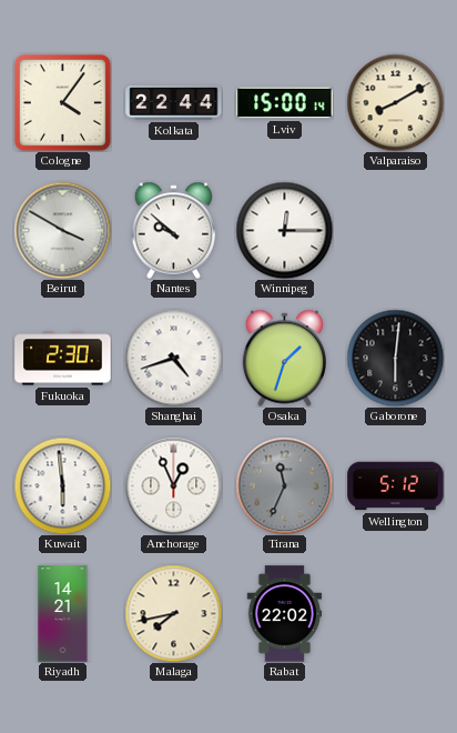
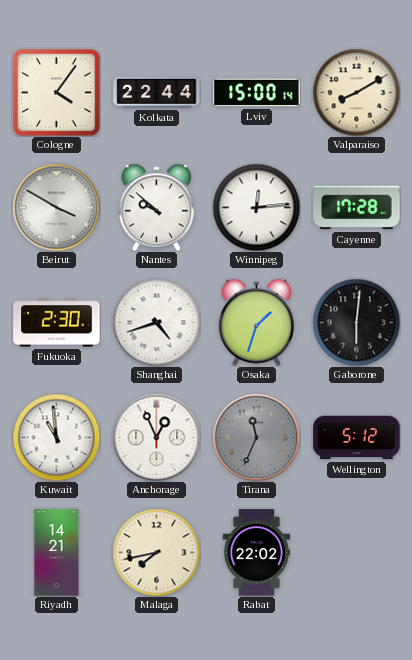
Winnipeg: 12:15 -> 12:14
Cayenne: none -> 17:28
Kuwait: 5:59 -> 10:59
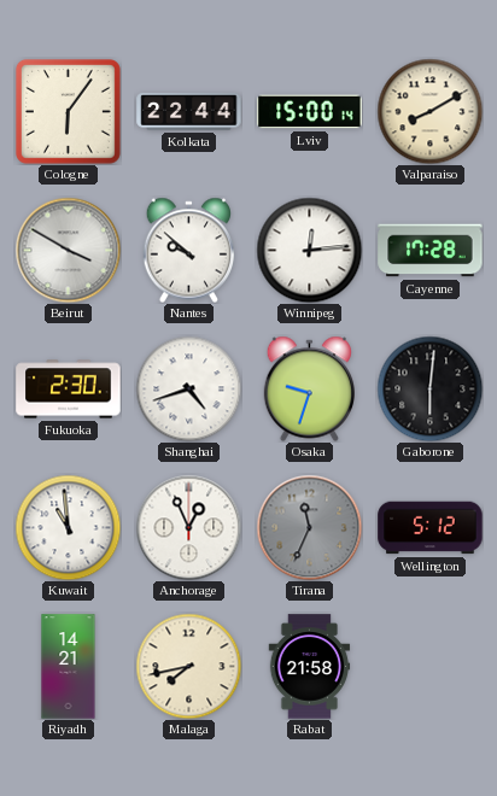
Cologne: 4:06 -> 6:06
Osaka: 1:33 -> 9:33
Rabat: 22:02 -> 21:58
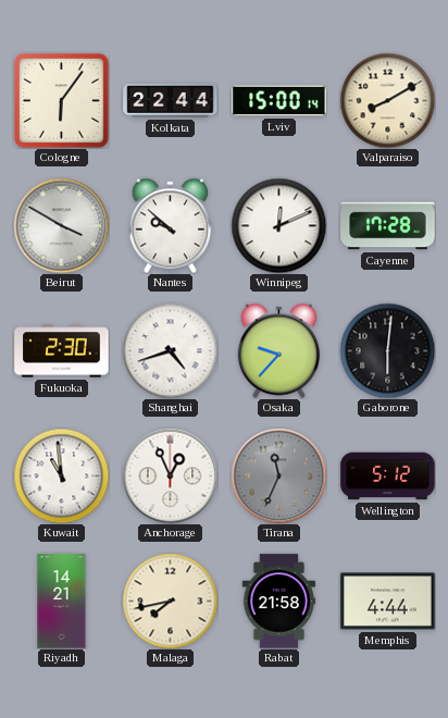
Winnipeg: 12:14 -> 12:11
Osaka: 9:33 -> 9:37
Memphis: none -> 4:44
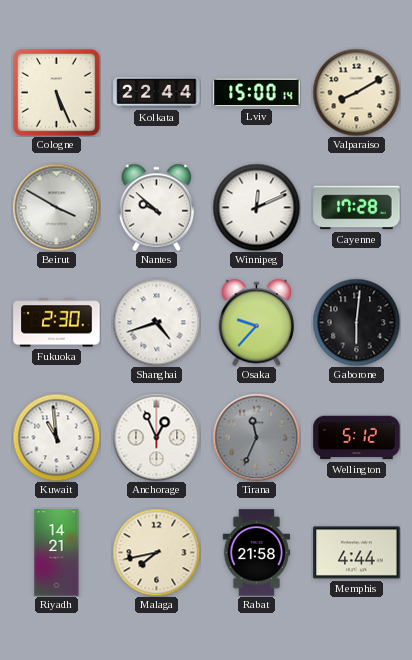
Cologne: 6:06 -> 5:26
